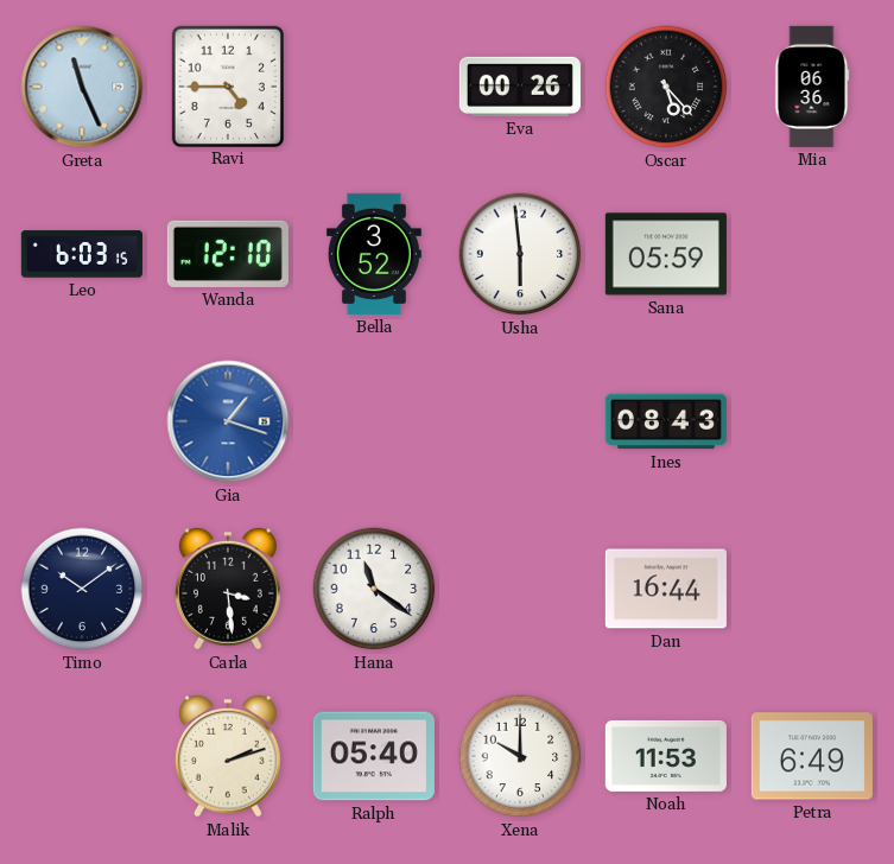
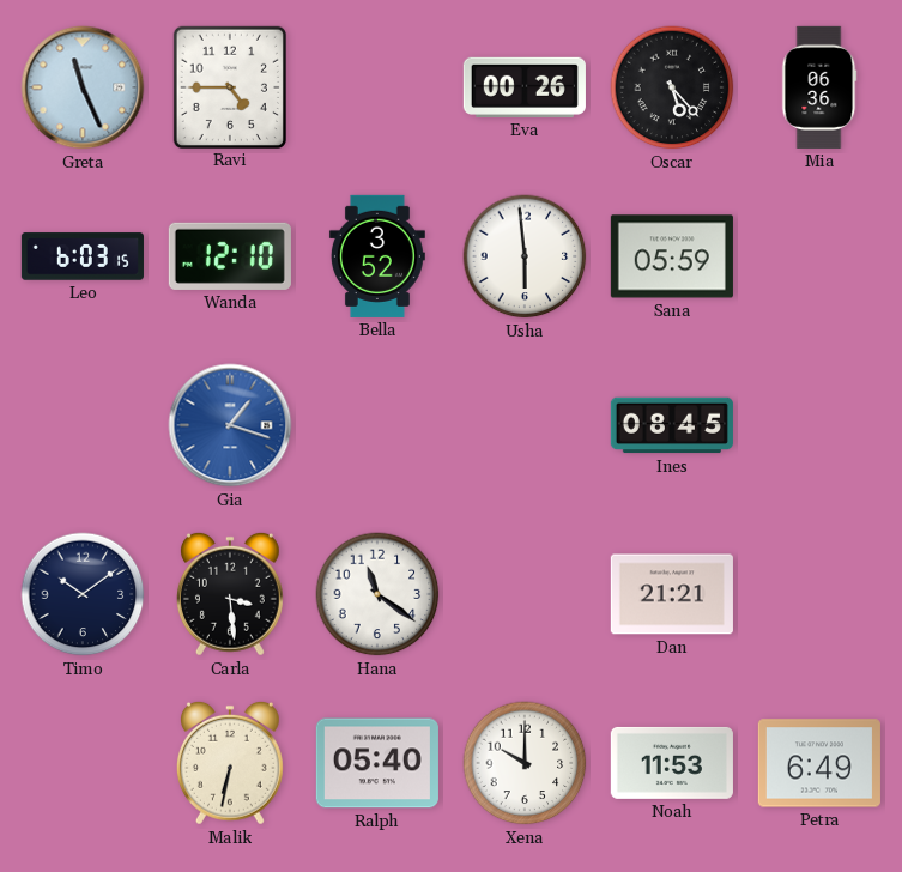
Ines: 08:43 -> 08:45
Dan: 16:44 -> 21:21
Malik: 2:12 -> 6:32
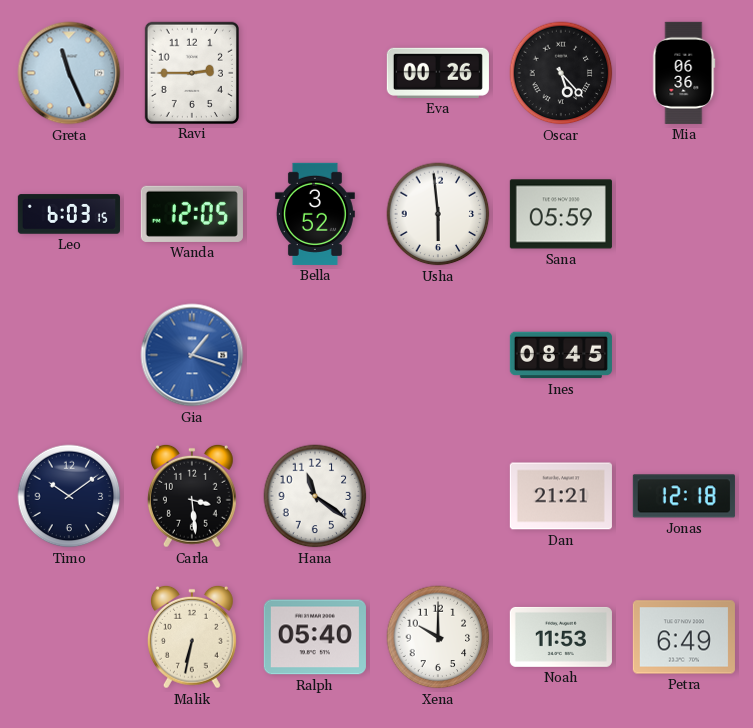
Ravi: 4:45 -> 2:45
Wanda: 12:10 -> 12:05
Jonas: none -> 12:18
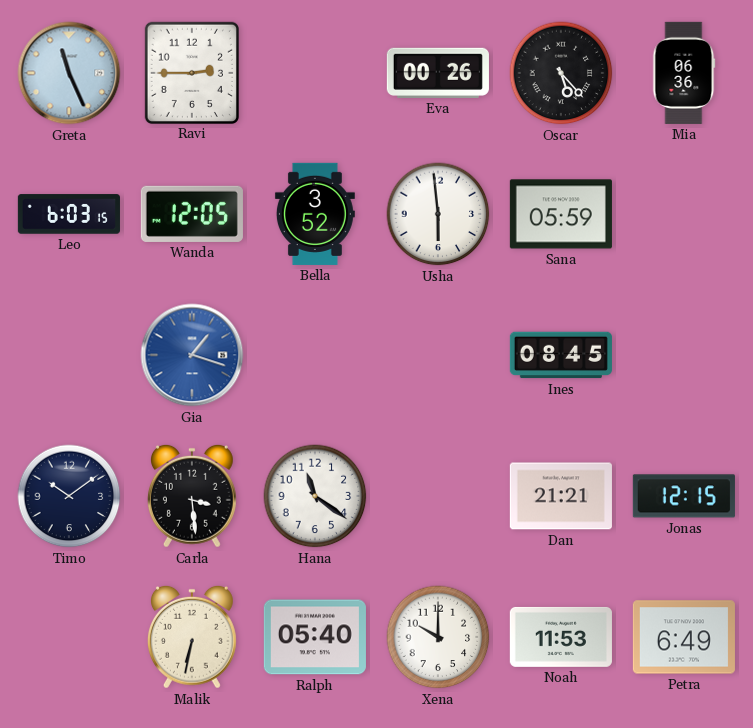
Jonas: 12:18 -> 12:15
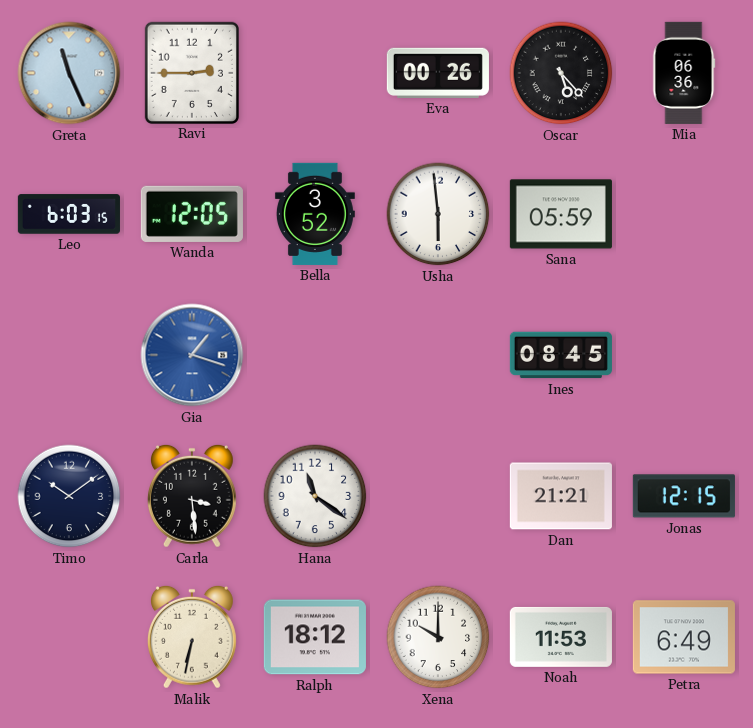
Ralph: 05:40 -> 18:12
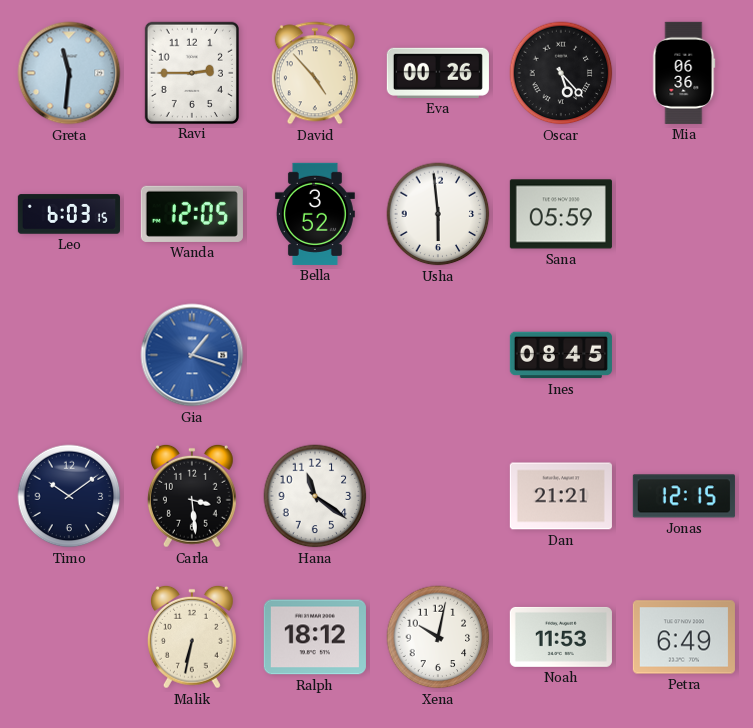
Greta: 11:26 -> 11:31
David: none -> 4:53
Xena: 10:00 -> 10:02
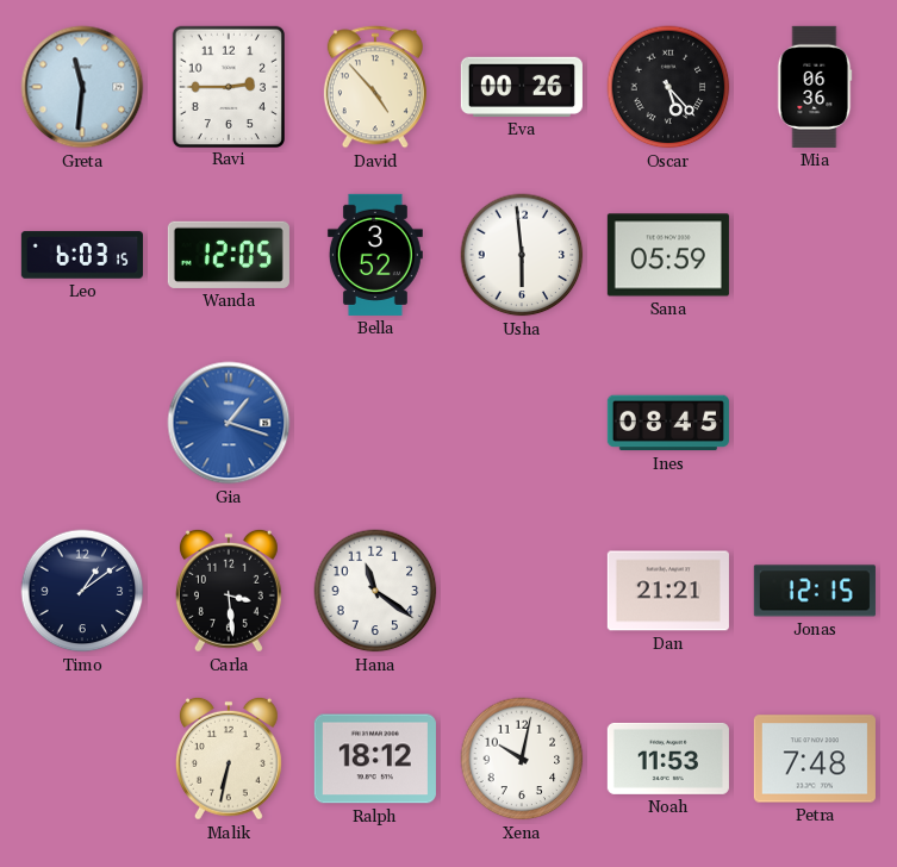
Timo: 10:09 -> 1:09
Petra: 6:49 -> 7:48
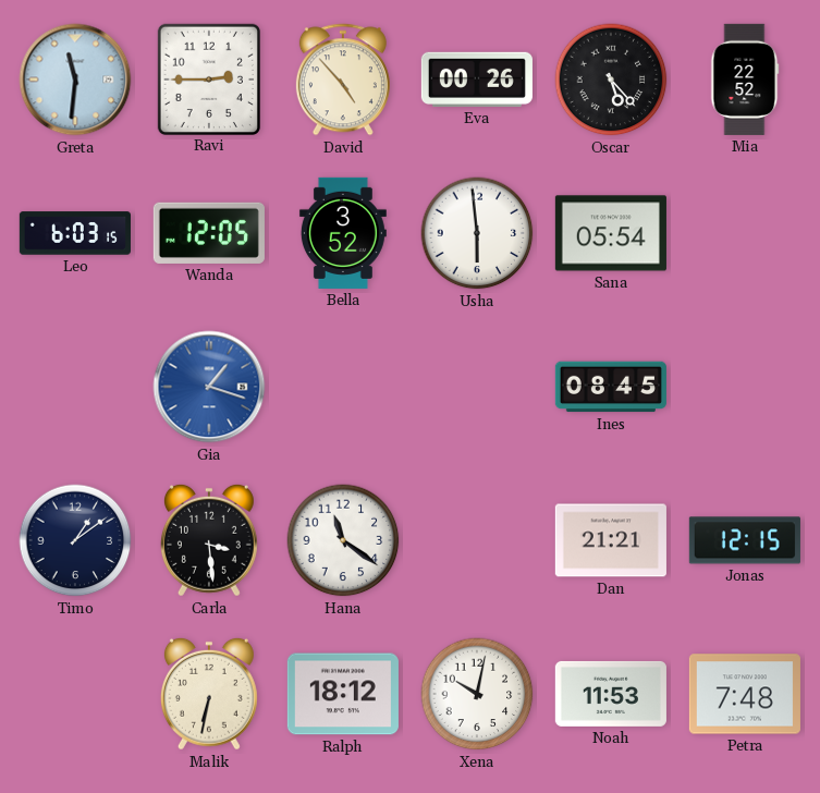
Mia: 06:36 -> 22:52
Sana: 05:59 -> 05:54
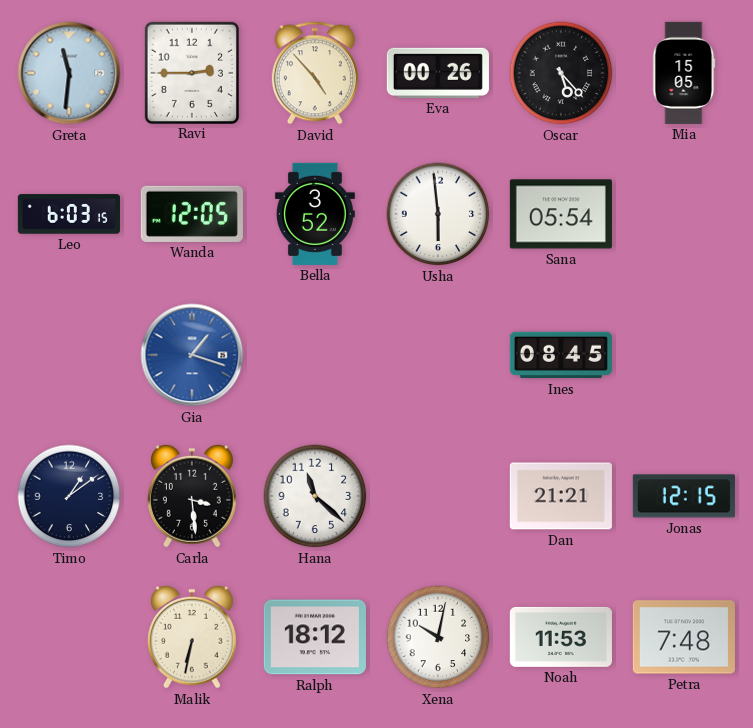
Mia: 22:52 -> 15:05
Hana: 11:21 -> 11:22
